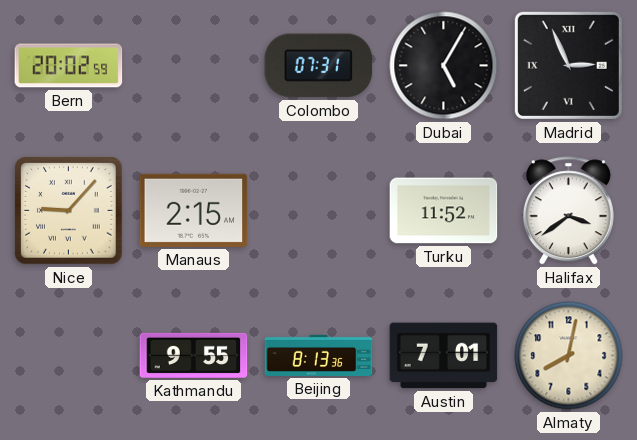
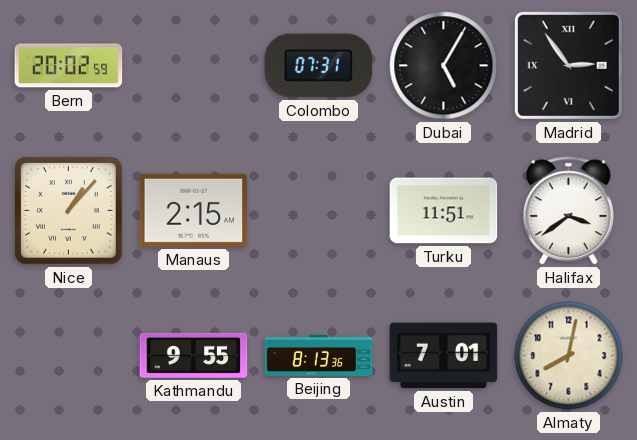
Madrid: 2:56 -> 2:54
Nice: 9:07 -> 1:07
Turku: 11:52 -> 11:51
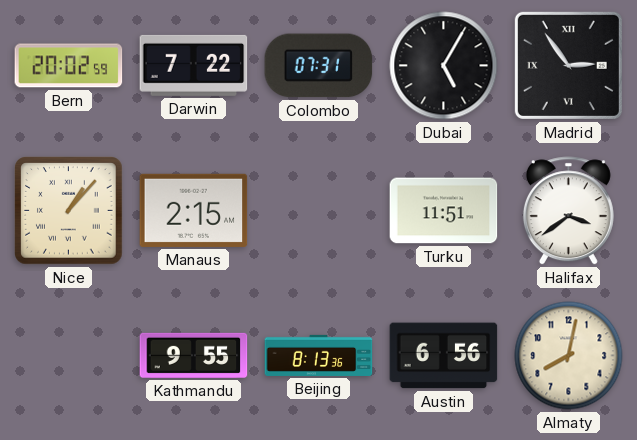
Darwin: none -> 7:22
Austin: 7:01 -> 6:56
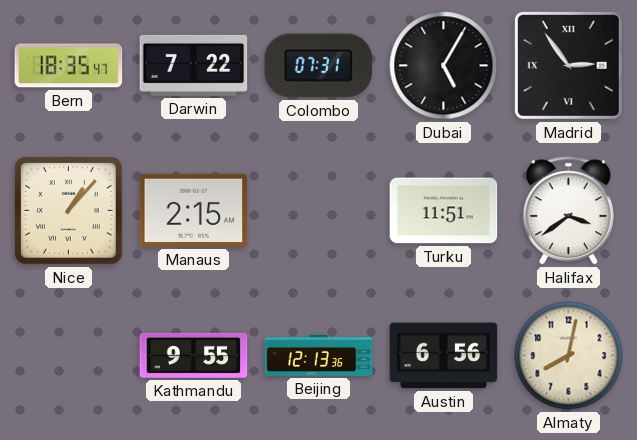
Bern: 20:02 -> 18:35
Beijing: 8:13 -> 12:13
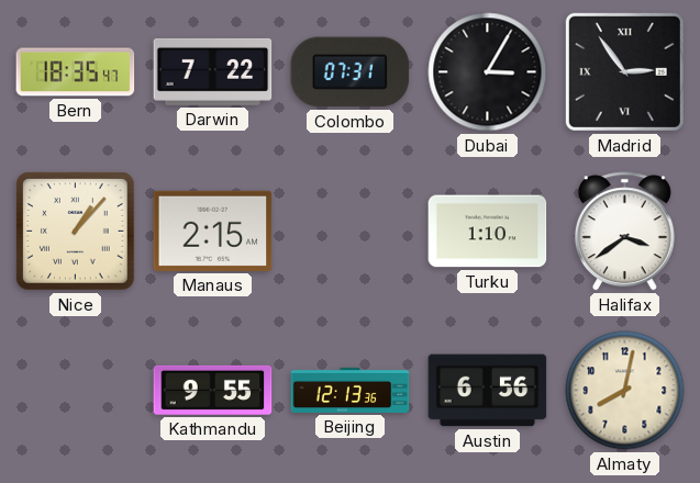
Dubai: 5:05 -> 3:05
Turku: 11:51 -> 1:10
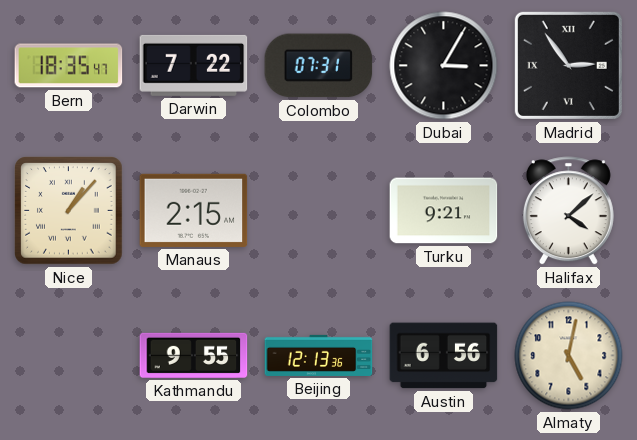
Turku: 1:10 -> 9:21
Halifax: 3:39 -> 4:08
Almaty: 8:02 -> 5:02
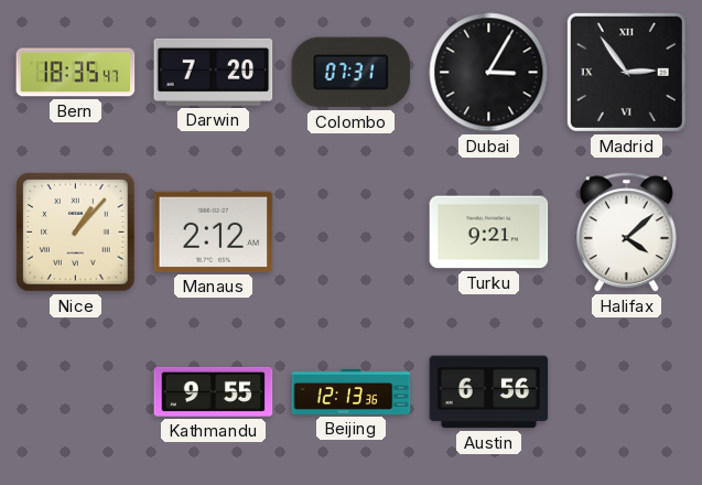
Darwin: 7:22 -> 7:20
Manaus: 2:15 -> 2:12
Almaty: 5:02 -> none
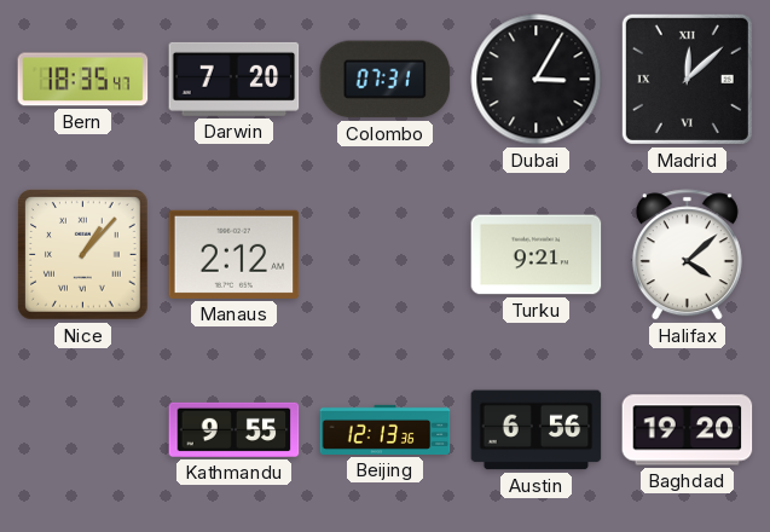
Madrid: 2:54 -> 12:08
Baghdad: none -> 19:20
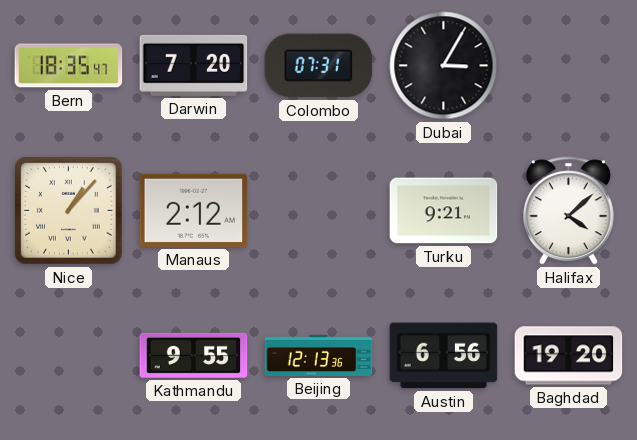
Madrid: 12:08 -> none
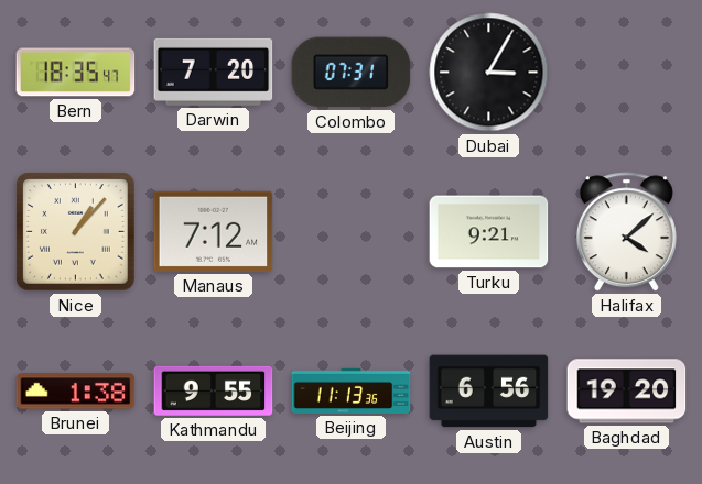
Manaus: 2:12 -> 7:12
Brunei: none -> 1:38
Beijing: 12:13 -> 11:13
